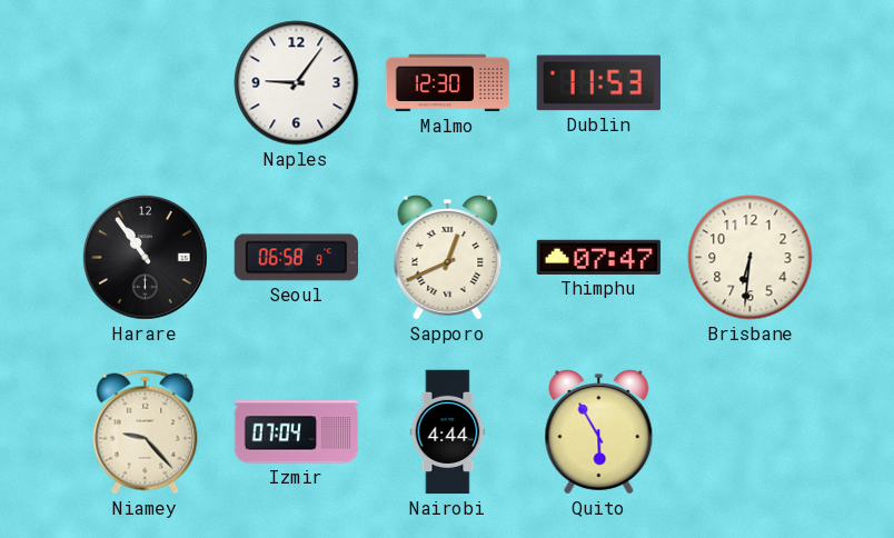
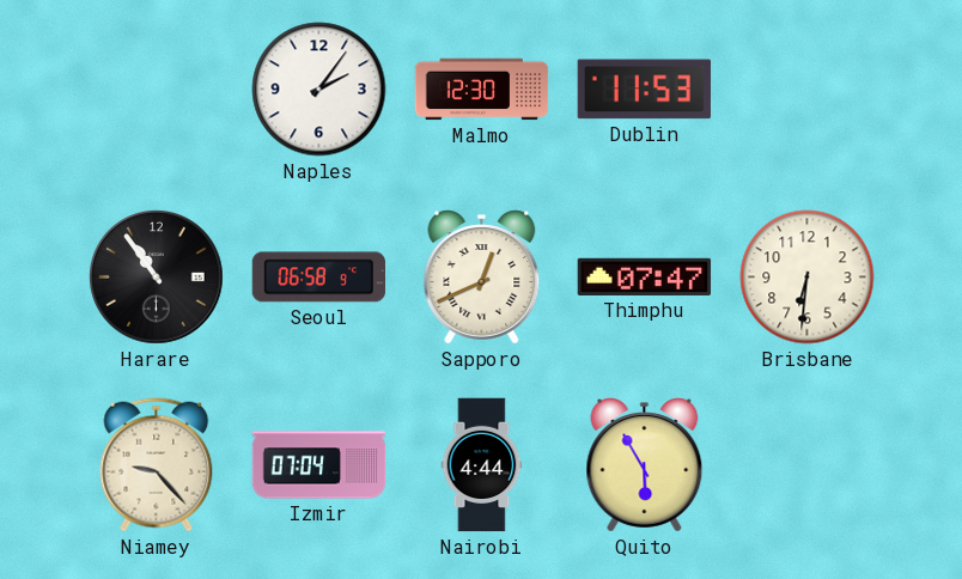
Naples: 9:06 -> 2:06
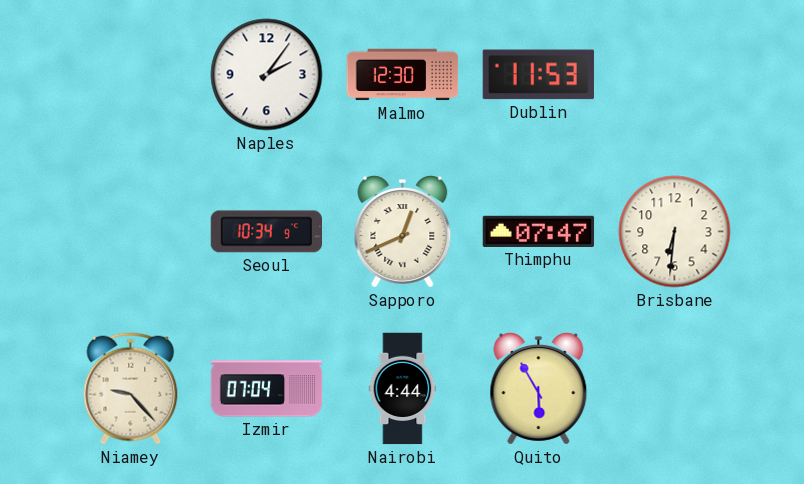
Harare: 10:54 -> none
Seoul: 06:58 -> 10:34
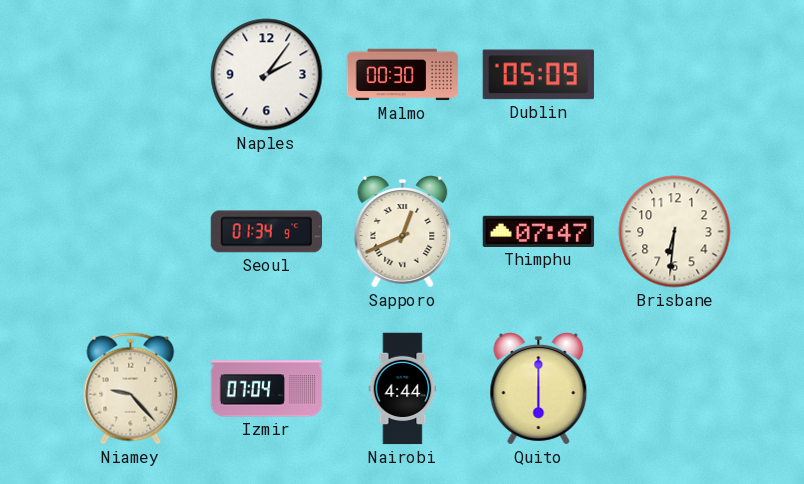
Malmo: 12:30 -> 00:30
Dublin: 11:53 -> 05:09
Seoul: 10:34 -> 01:34
Quito: 5:55 -> 6:00
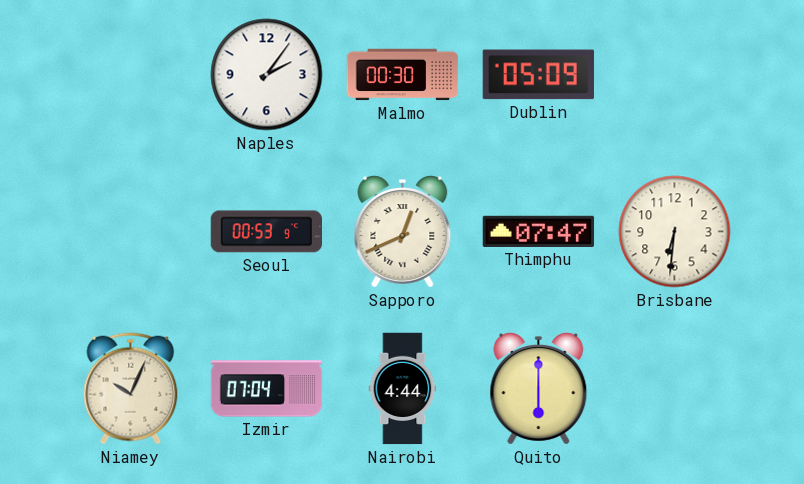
Seoul: 01:34 -> 00:53
Niamey: 9:23 -> 10:04
